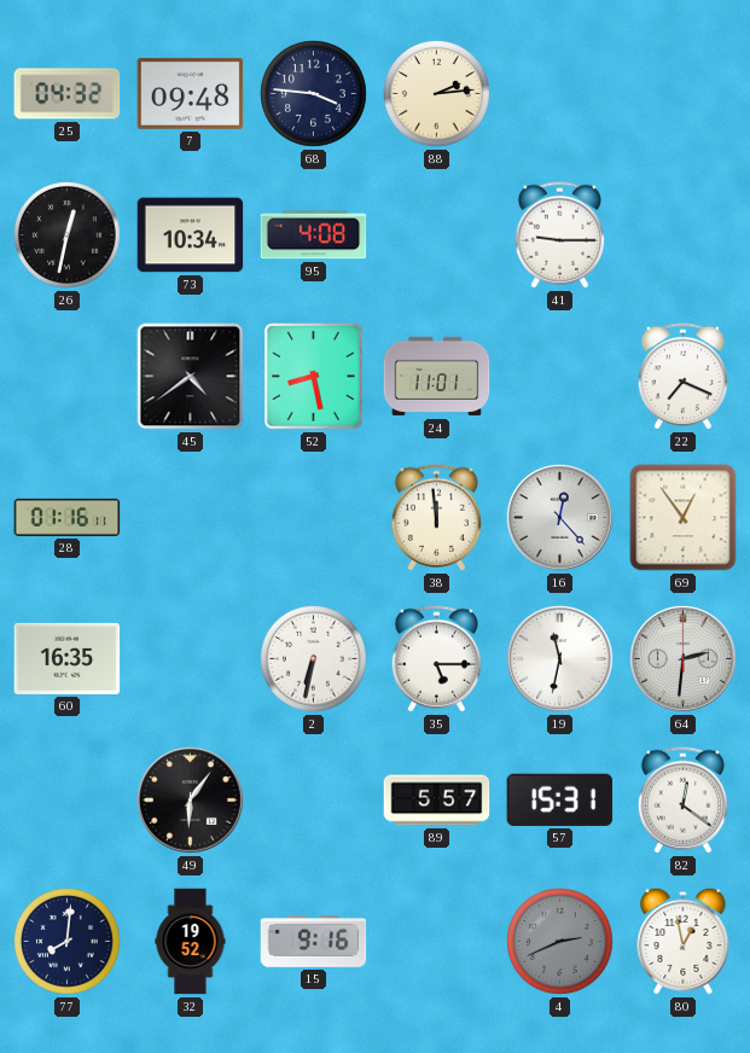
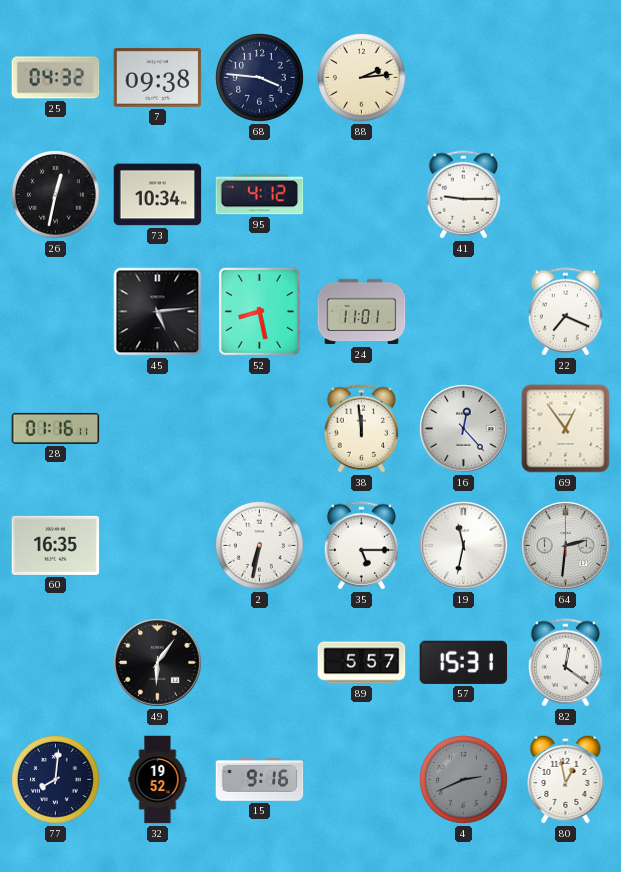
7: 09:48 -> 09:38
95: 4:08 -> 4:12
45: 4:39 -> 5:14
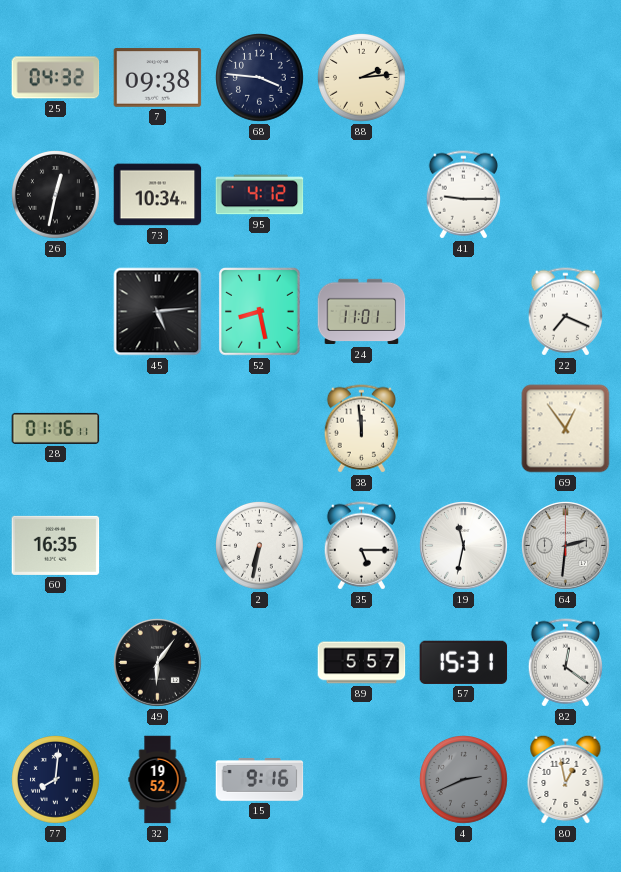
16: 12:23 -> none
